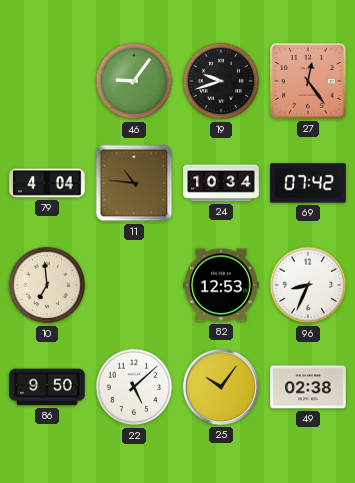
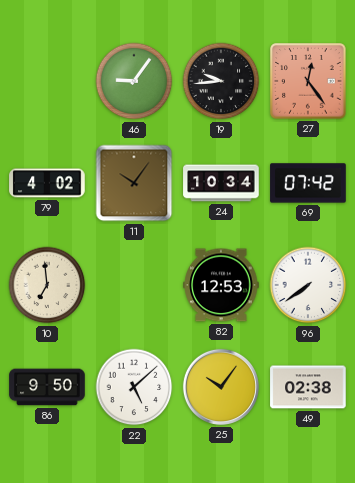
19: 9:42 -> 9:44
79: 4:04 -> 4:02
11: 10:46 -> 10:06
96: 8:34 -> 7:39
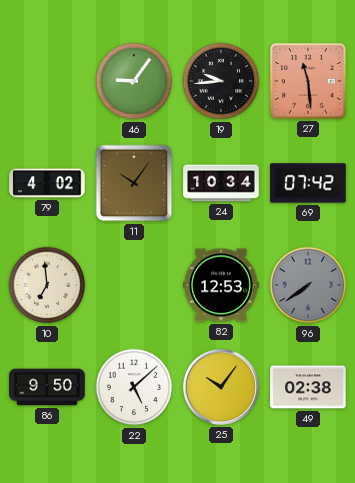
27: 12:24 -> 11:29
96 dial: white -> grey
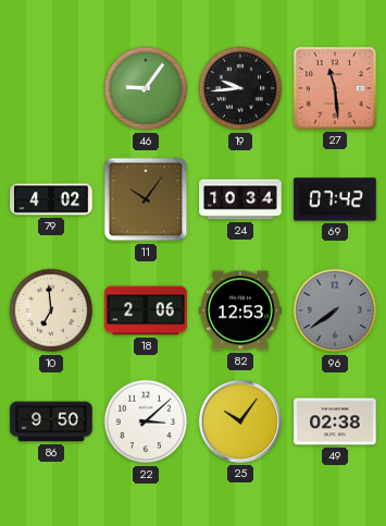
18: none -> 2:06
22: 5:08 -> 3:08
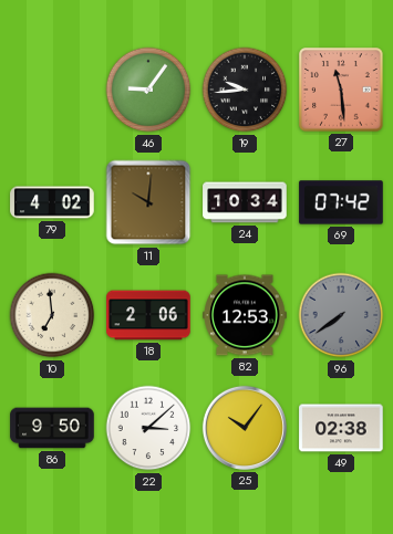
11: 10:06 -> 10:01
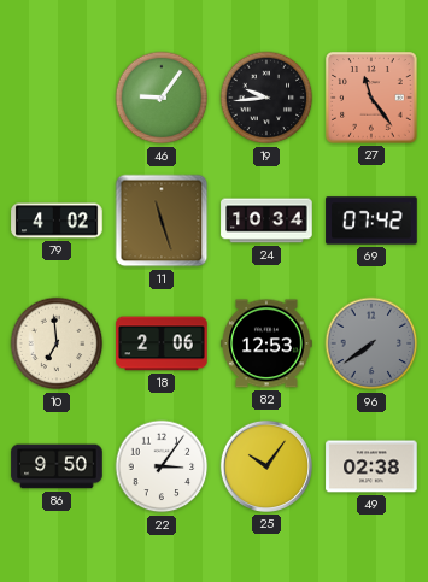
27: 11:29 -> 11:24
11: 10:01 -> 11:27
22: 3:08 -> 3:06
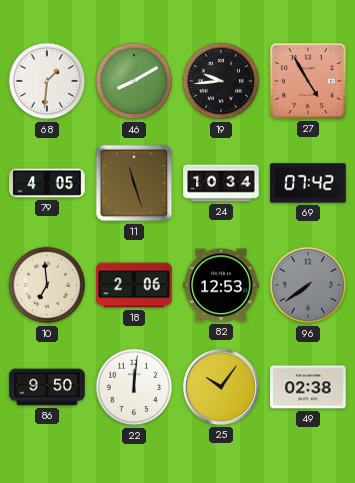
68: none -> 1:31
46: 9:06 -> 8:10
27: 11:24 -> 4:55
79: 4:02 -> 4:05
22: 3:06 -> 12:01
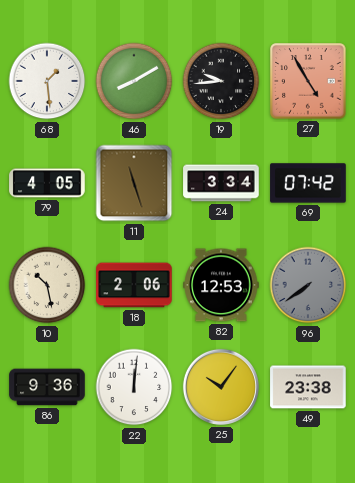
68: 1:31 -> 1:29
24: 10:34 -> 3:34
10: 6:59 -> 10:28
86: 9:50 -> 9:36
49: 02:38 -> 23:38
